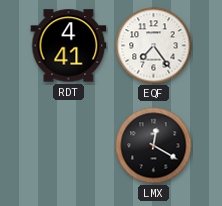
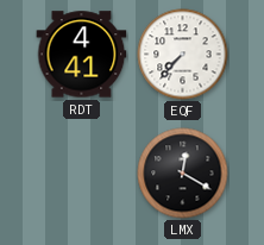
EQF: 7:24 -> 7:37
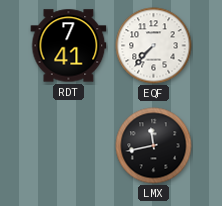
RDT: 4:41 -> 7:41
LMX: 12:20 -> 11:43
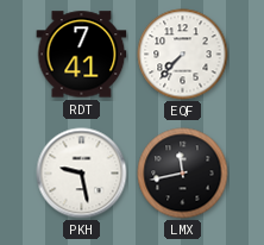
PKH: none -> 9:28
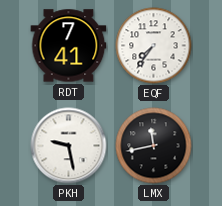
EQF: 7:37 -> 7:36
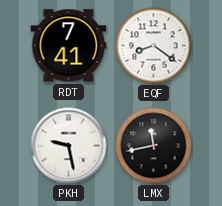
EQF: 7:36 -> 8:21
